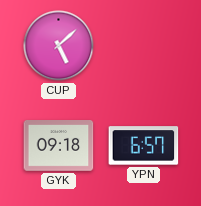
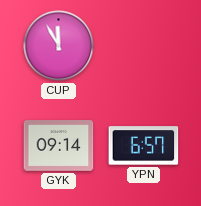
CUP: 5:08 -> 11:55
GYK: 09:18 -> 09:14
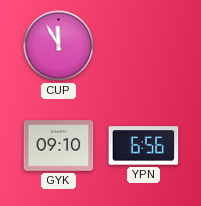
GYK: 09:14 -> 09:10
YPN: 6:57 -> 6:56
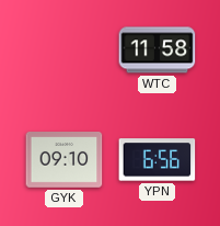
CUP: 11:55 -> none
WTC: none -> 11:58
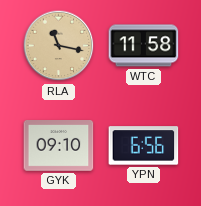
RLA: none -> 11:17
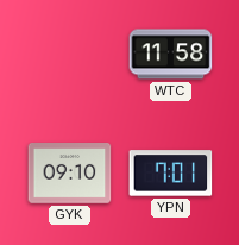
RLA: 11:17 -> none
YPN: 6:56 -> 7:01
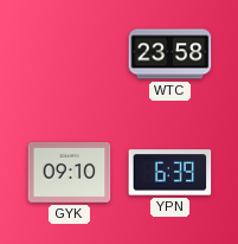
WTC: 11:58 -> 23:58
YPN: 7:01 -> 6:39
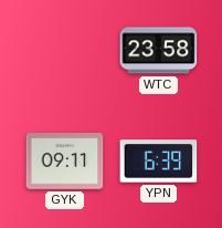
GYK: 09:10 -> 09:11
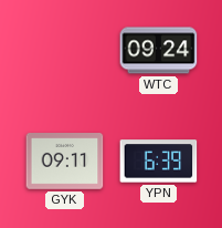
WTC: 23:58 -> 09:24
